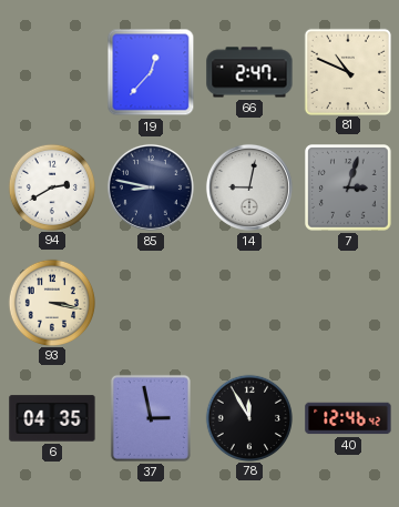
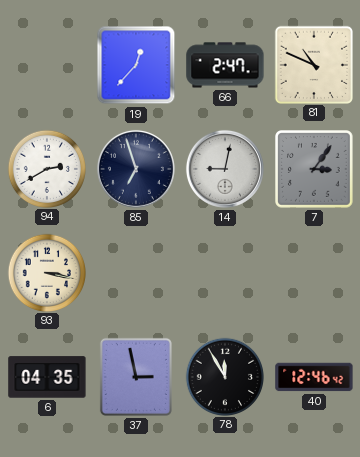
85: 8:47 -> 6:57
7: 3:03 -> 3:06
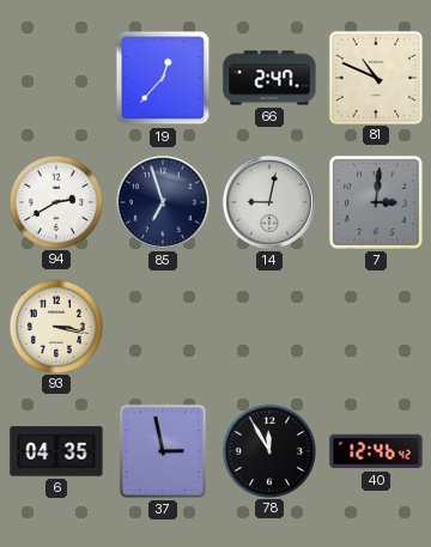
7: 3:06 -> 3:01
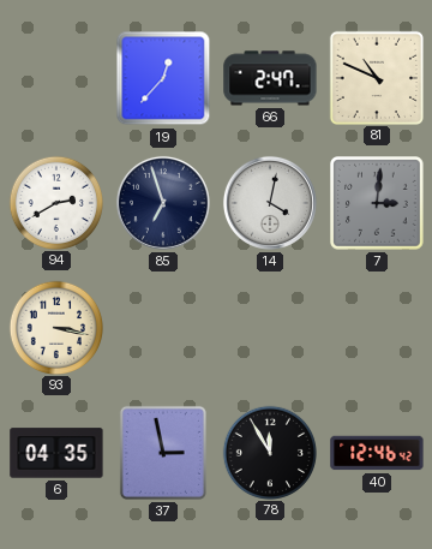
14: 9:02 -> 4:02
